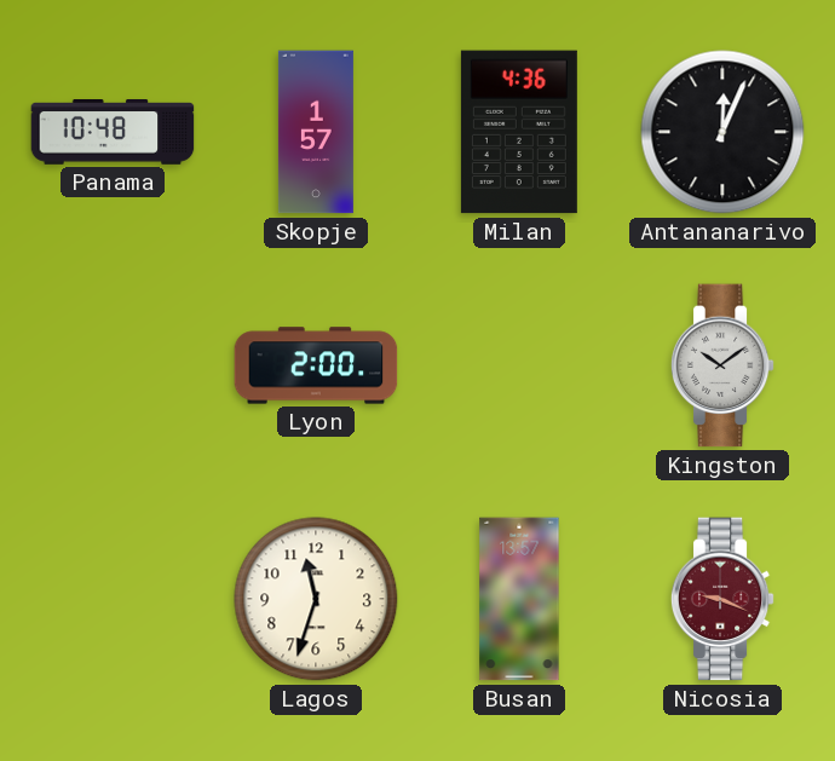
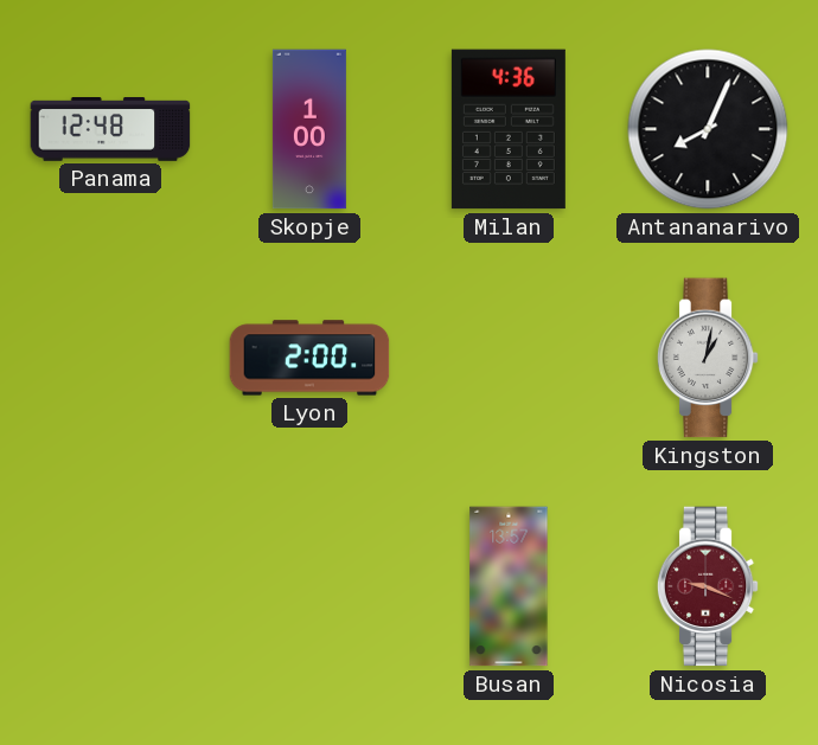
Panama: 10:48 -> 12:48
Skopje: 1:57 -> 1:00
Antananarivo: 12:04 -> 8:04
Kingston: 10:09 -> 1:02
Lagos: 11:33 -> none
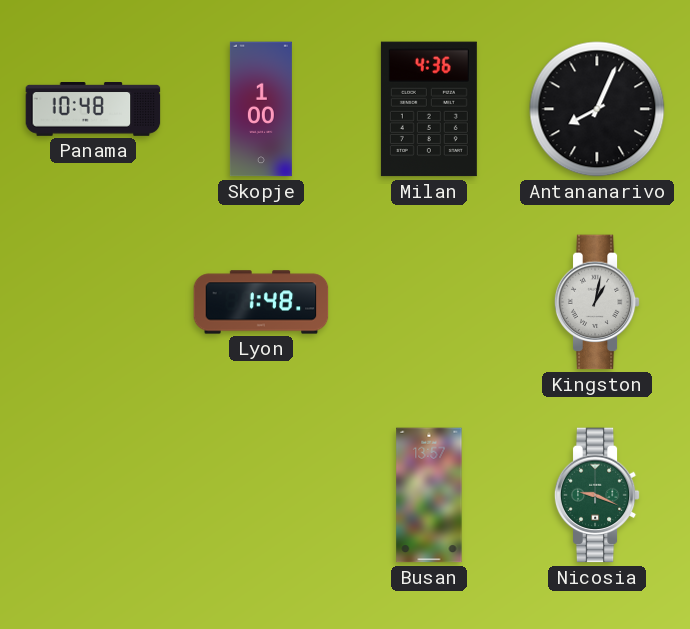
Panama: 12:48 -> 10:48
Lyon: 2:00 -> 1:48
Nicosia dial: burgundy -> green
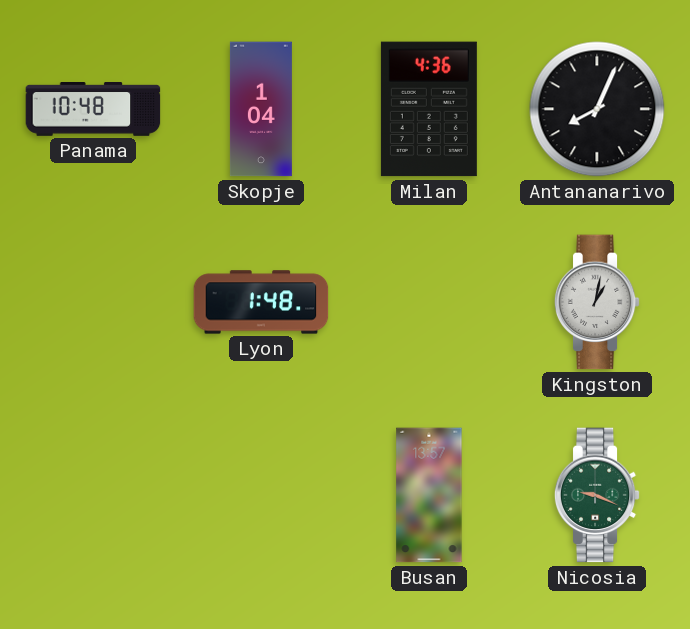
Skopje: 1:00 -> 1:04
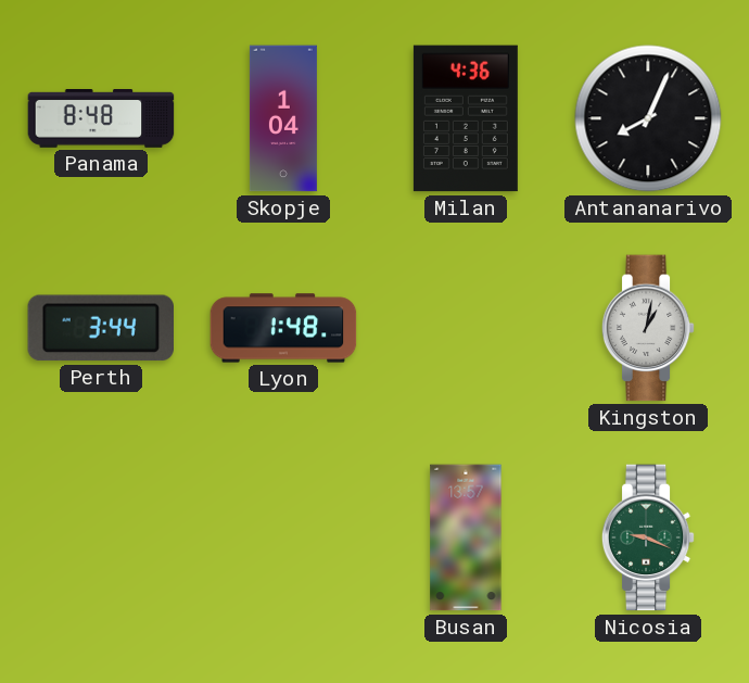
Panama: 10:48 -> 8:48
Perth: none -> 3:44
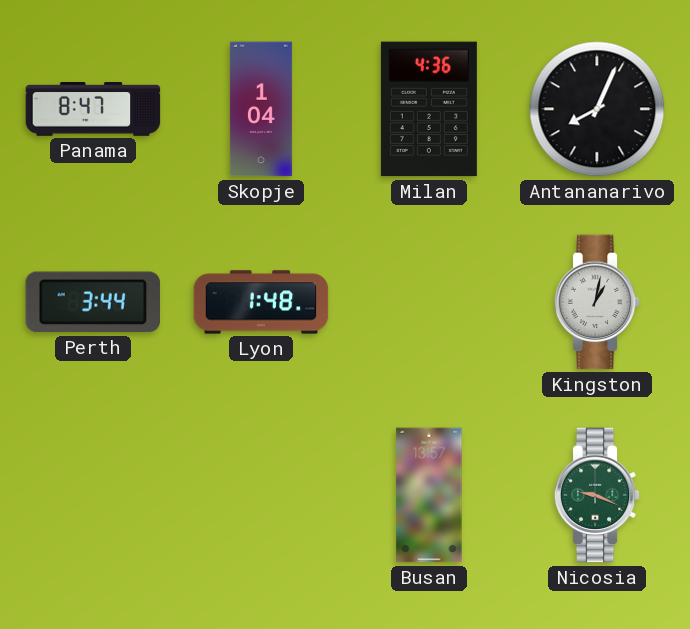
Panama: 8:48 -> 8:47
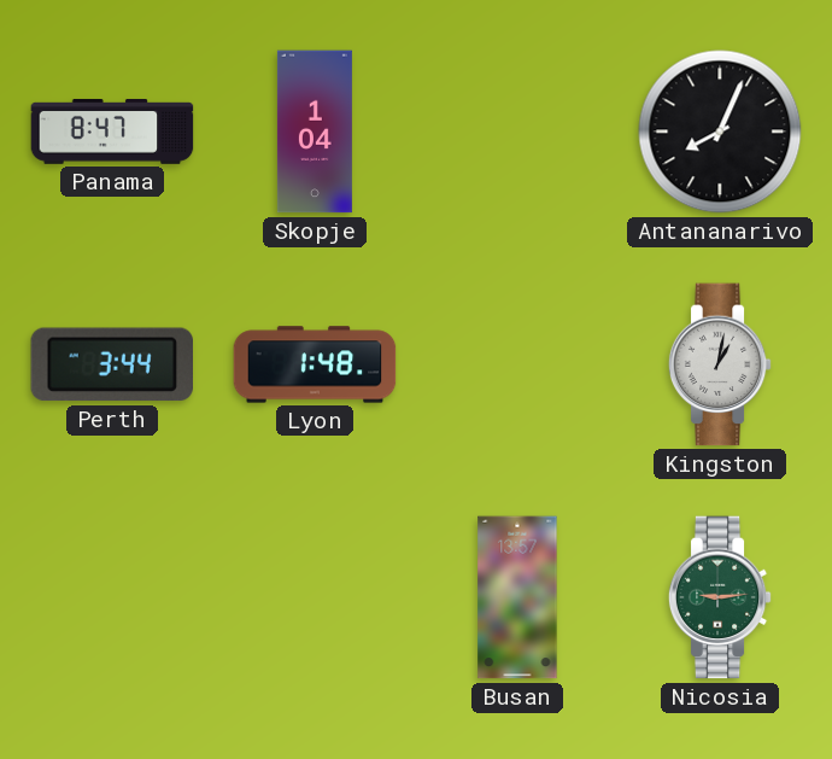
Milan: 4:36 -> none
Nicosia: 9:19 -> 9:14
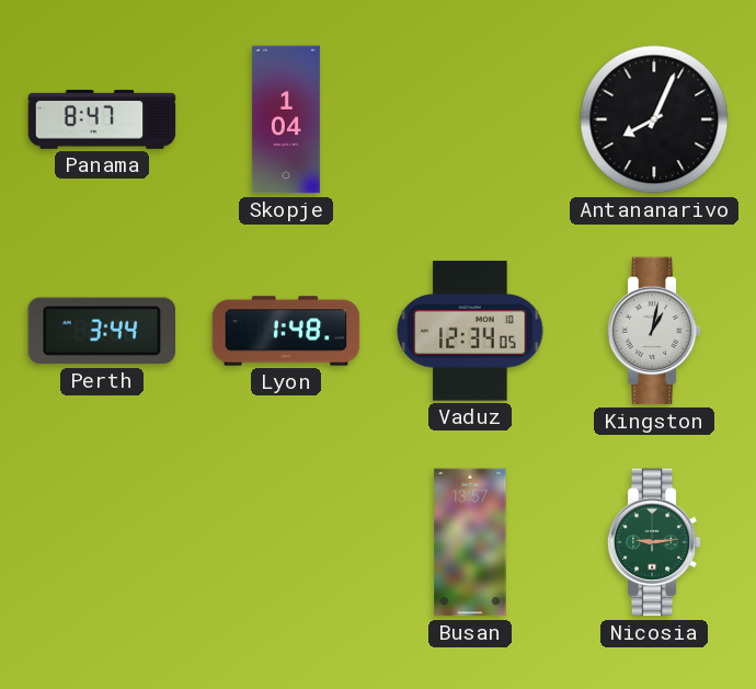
Vaduz: none -> 12:34
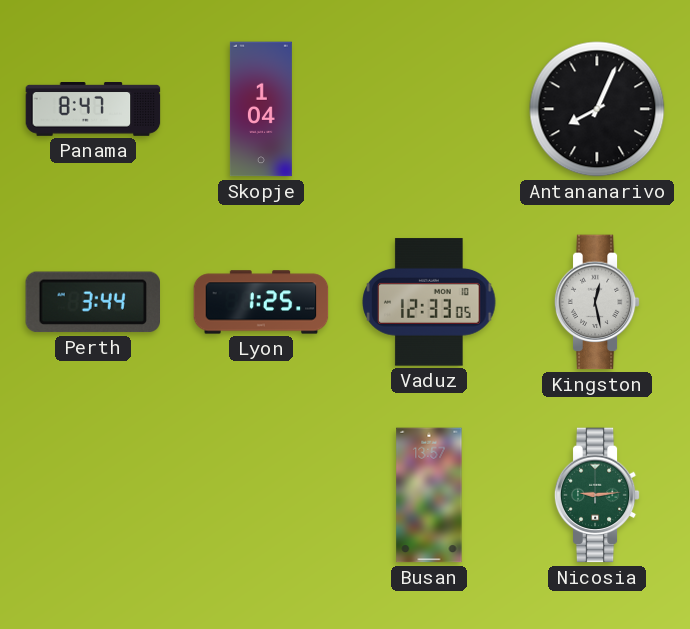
Lyon: 1:48 -> 1:25
Vaduz: 12:34 -> 12:33
Kingston: 1:02 -> 12:28
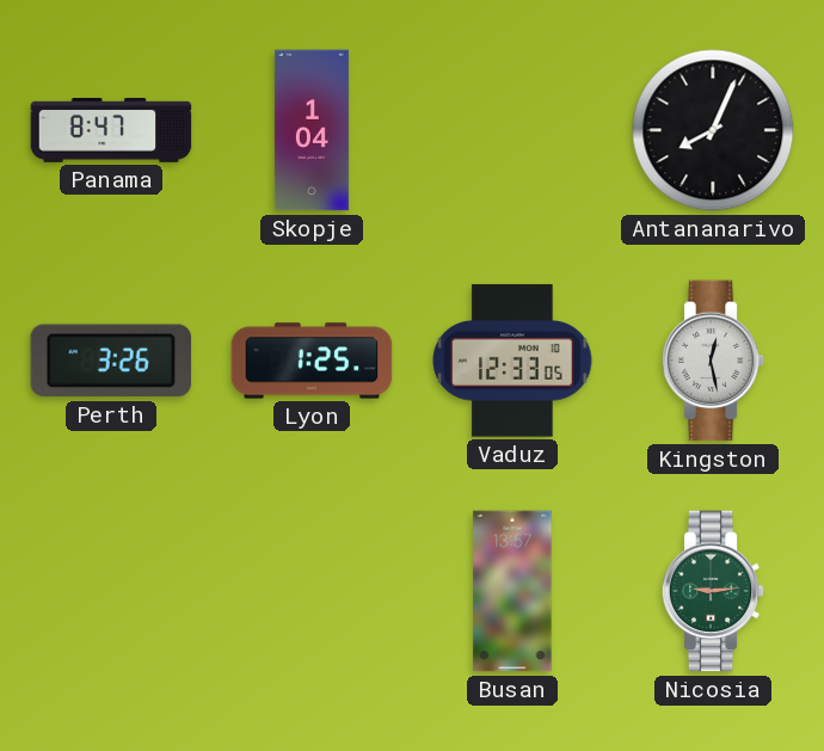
Perth: 3:44 -> 3:26
